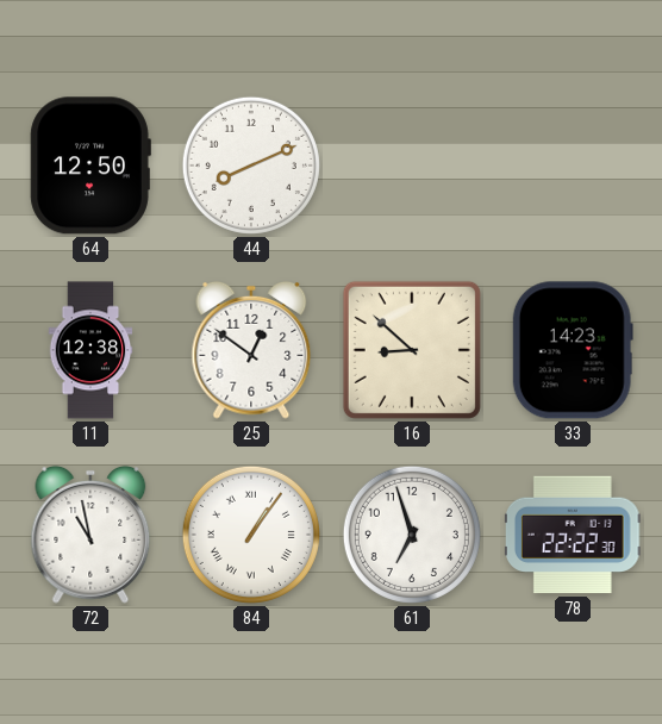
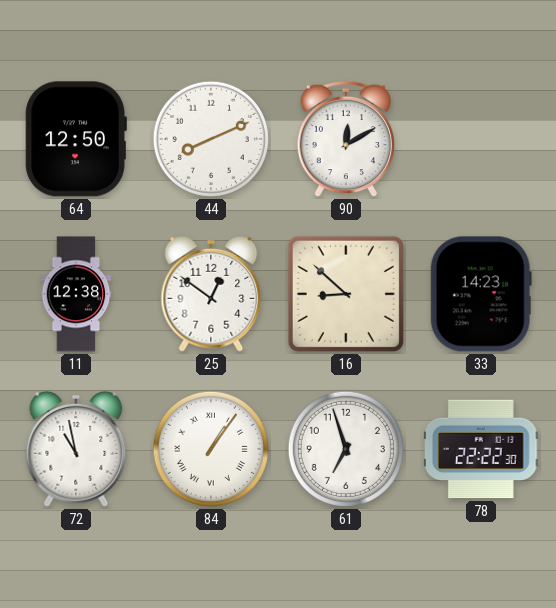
90: none -> 12:10
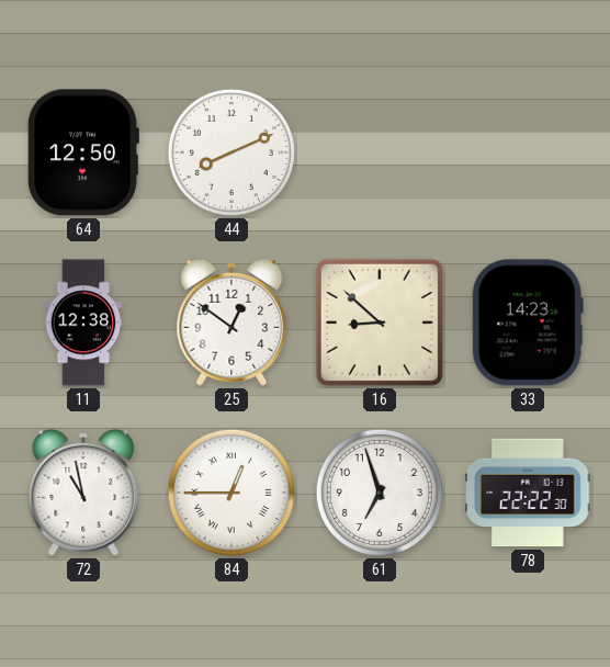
90: 12:10 -> none
84: 1:06 -> 12:45
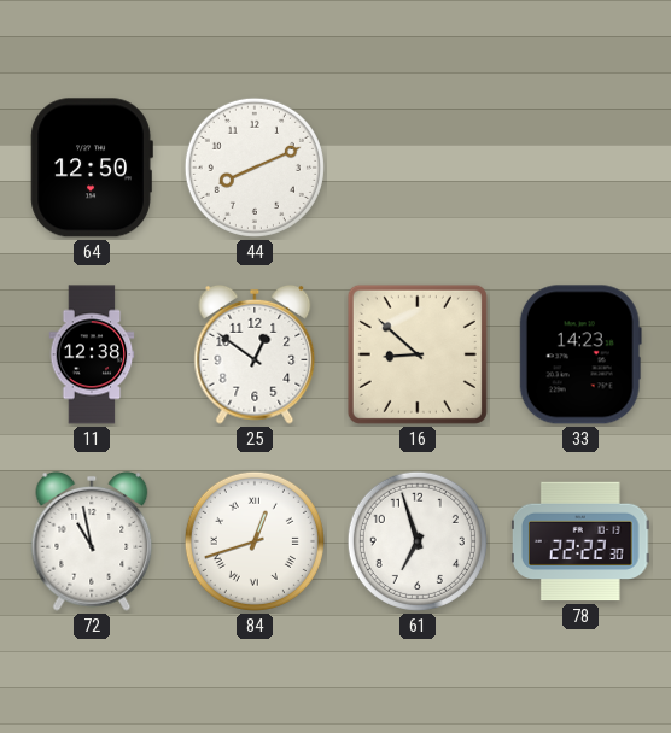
84: 12:45 -> 12:42
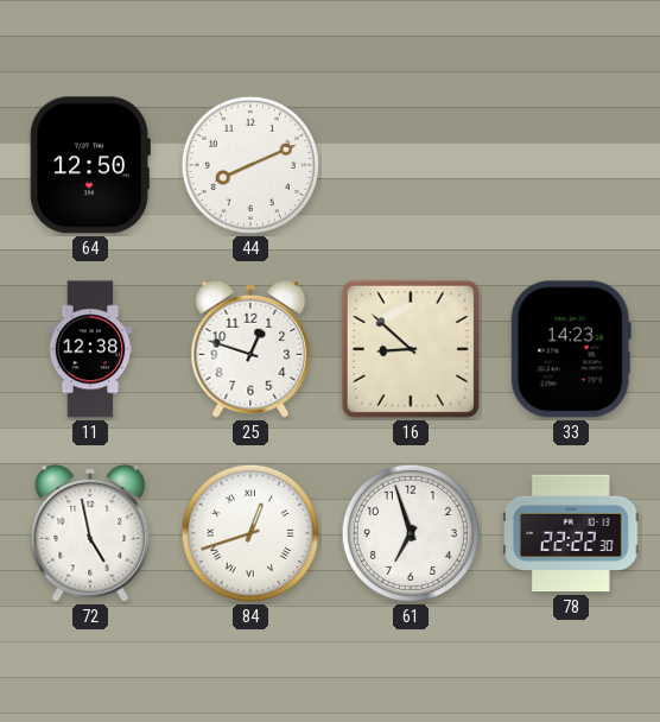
25: 12:51 -> 12:48
72: 10:58 -> 4:58
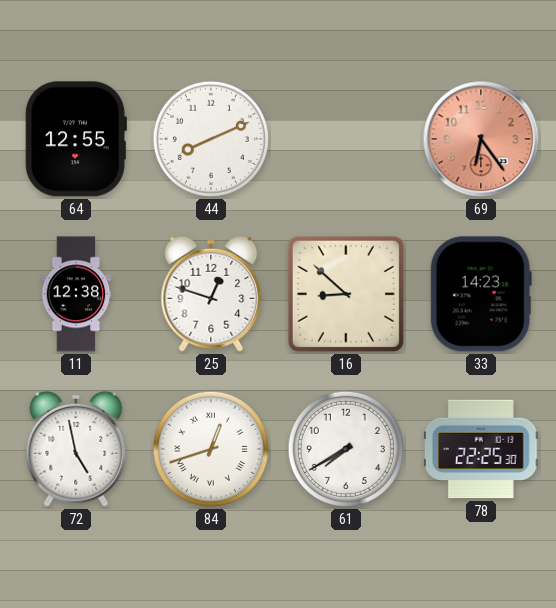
64: 12:50 -> 12:55
69: none -> 6:24
61: 6:57 -> 7:40
78: 22:22 -> 22:25
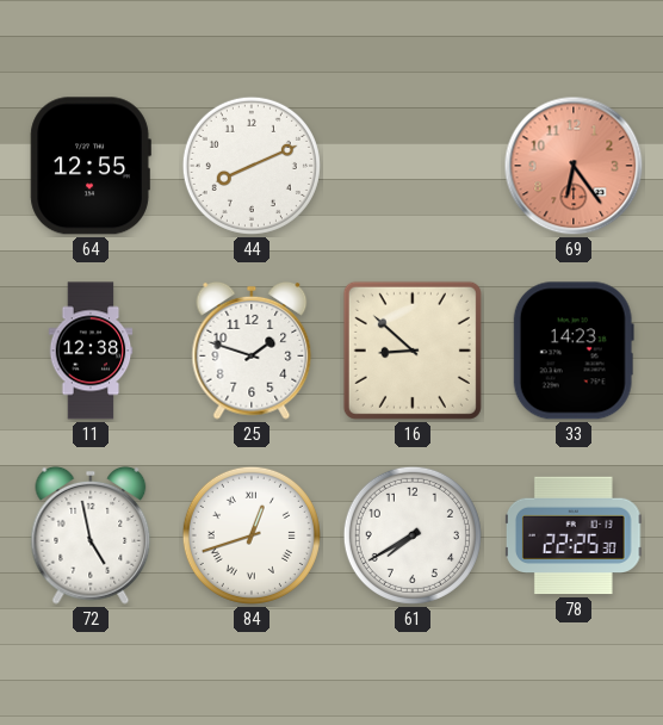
25: 12:48 -> 1:48
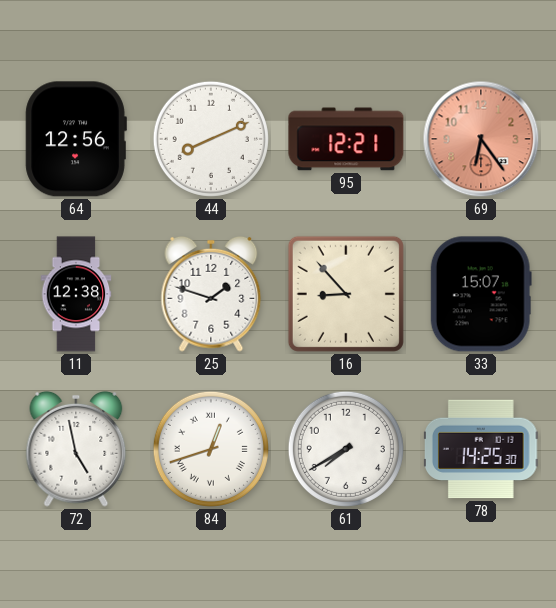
64: 12:55 -> 12:56
95: none -> 12:21
16: 8:52 -> 8:53
33: 14:23 -> 15:07
78: 22:25 -> 14:25
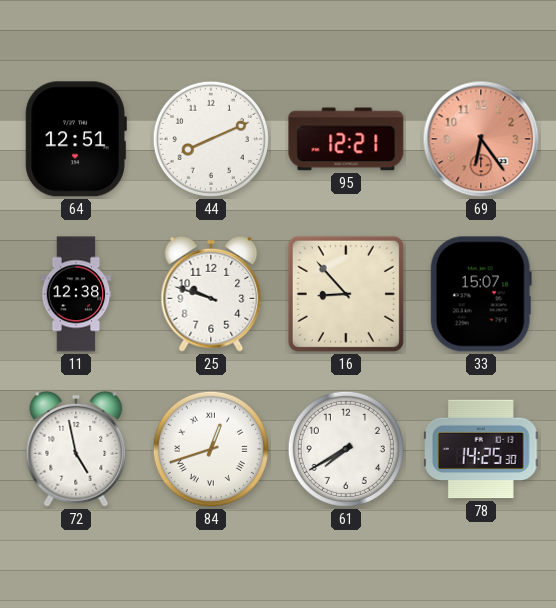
64: 12:56 -> 12:51
25: 1:48 -> 9:48
